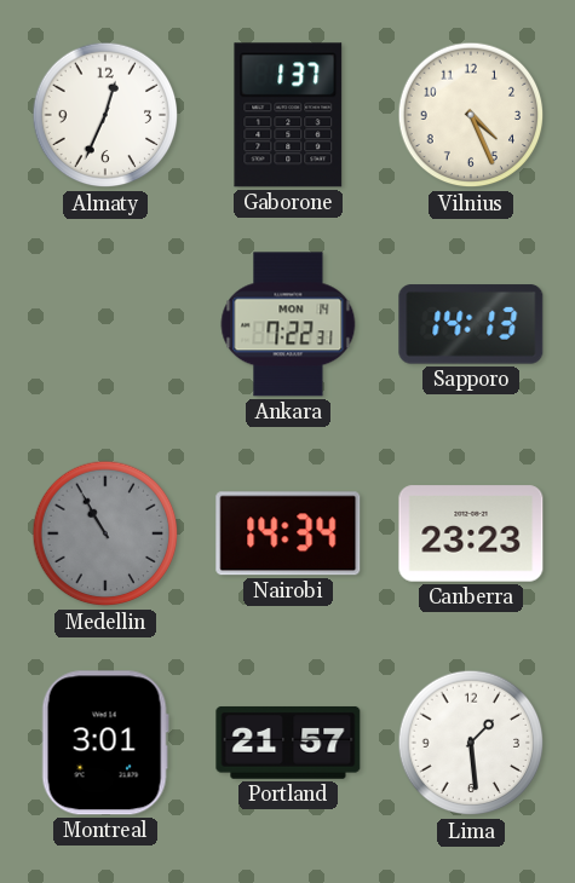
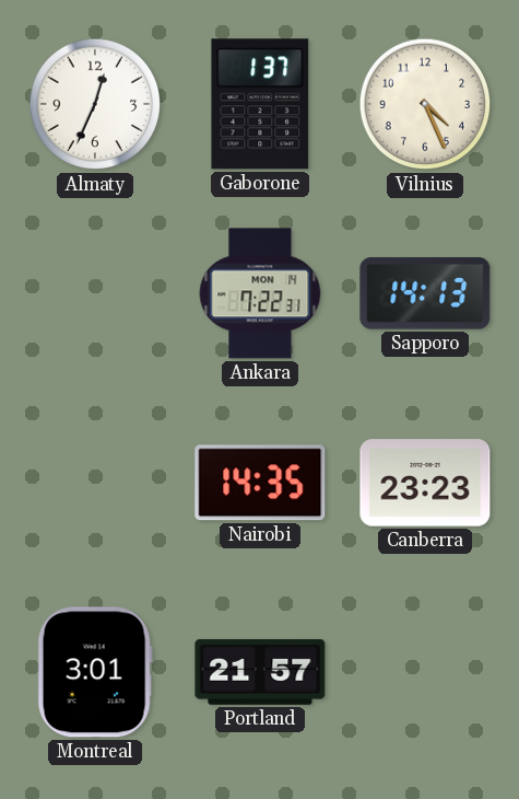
Medellin: 10:55 -> none
Nairobi: 14:34 -> 14:35
Lima: 1:29 -> none
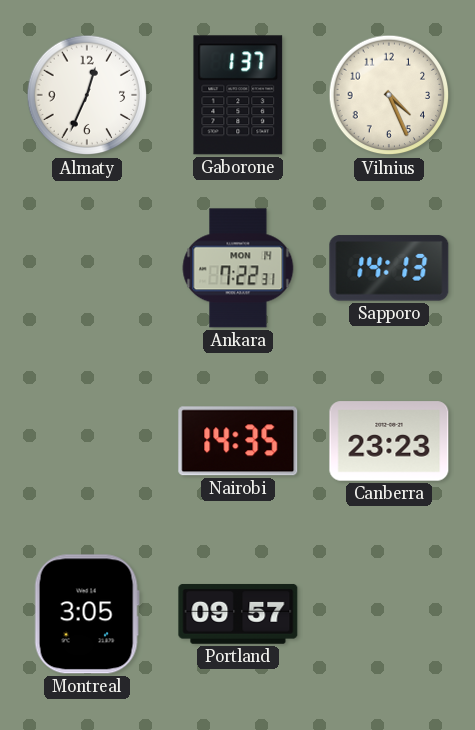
Montreal: 3:01 -> 3:05
Portland: 21:57 -> 09:57
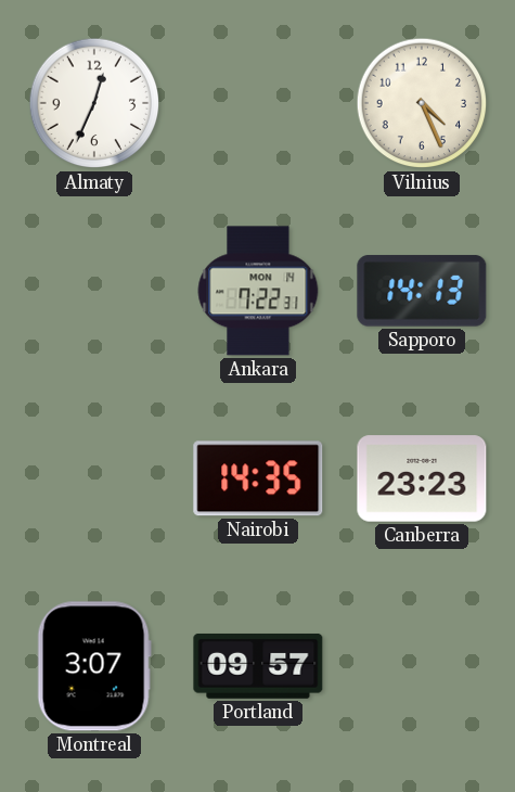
Gaborone: 1:37 -> none
Montreal: 3:05 -> 3:07
